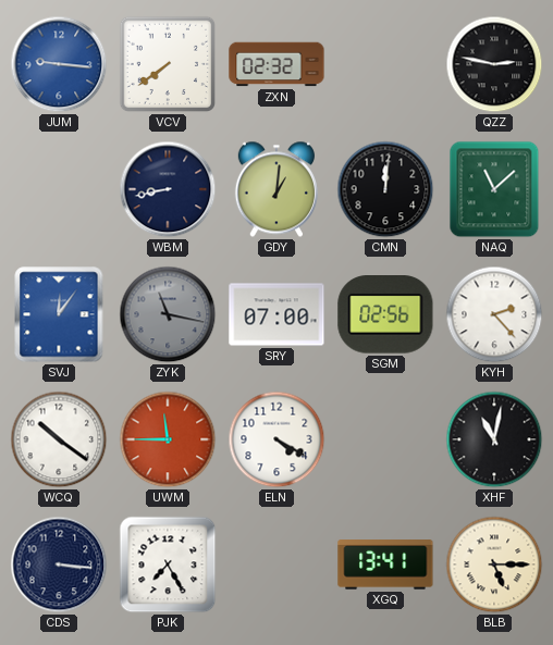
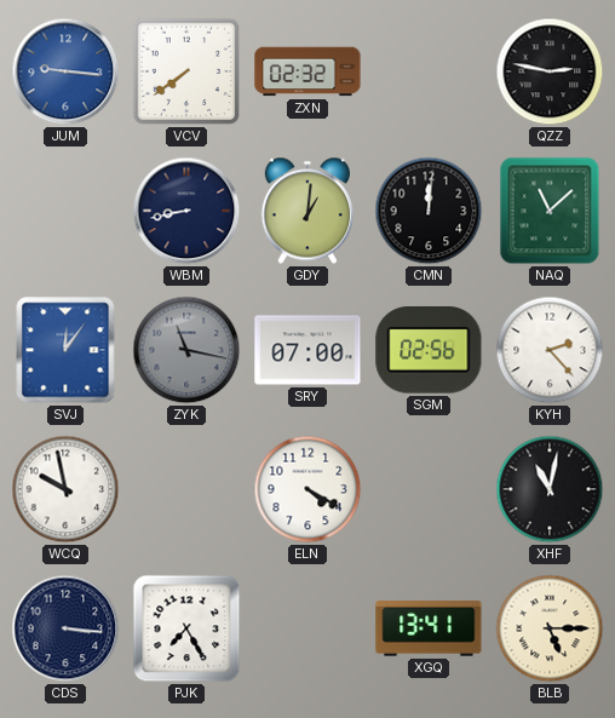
WCQ: 10:21 -> 9:58
UWM: 11:45 -> none
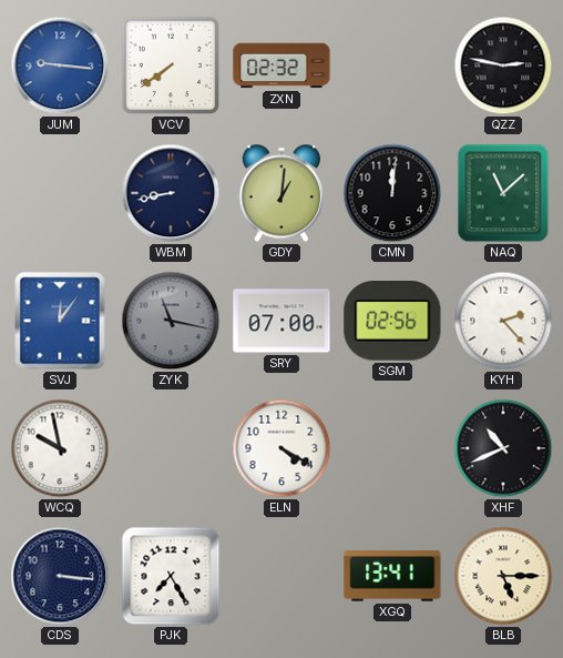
XHF: 11:02 -> 10:41
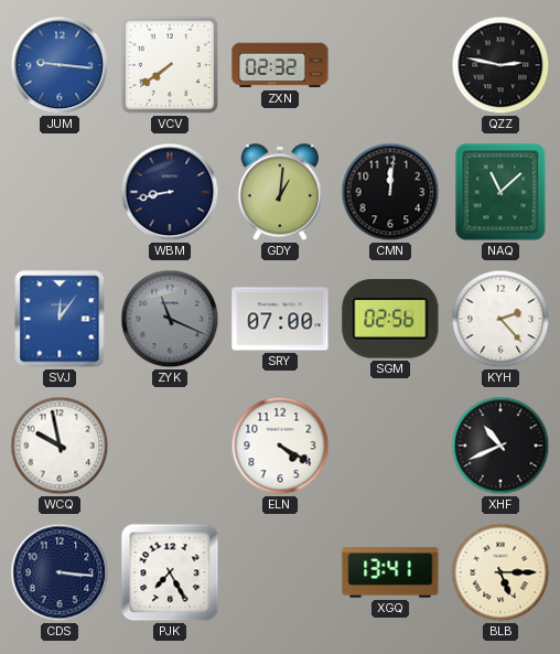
ZYK: 11:17 -> 11:19
